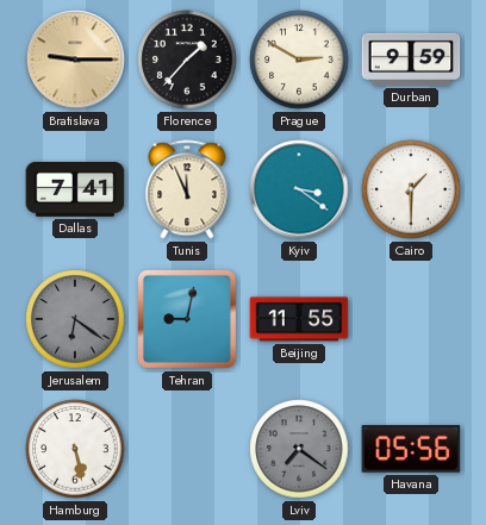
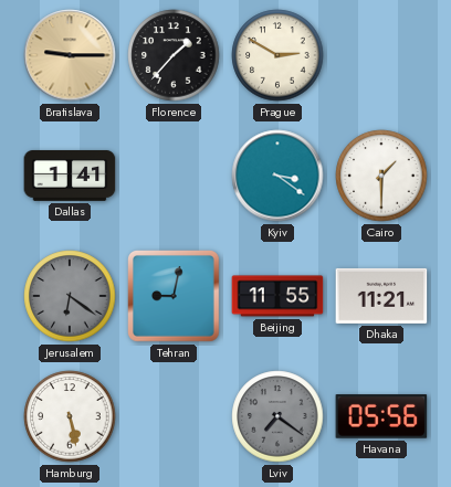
Durban: 9:59 -> none
Dallas: 7:41 -> 1:41
Tunis: 11:56 -> none
Dhaka: none -> 11:21
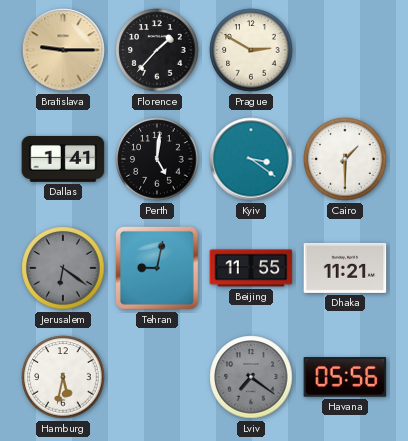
Perth: none -> 5:01
Hamburg: 5:28 -> 5:32
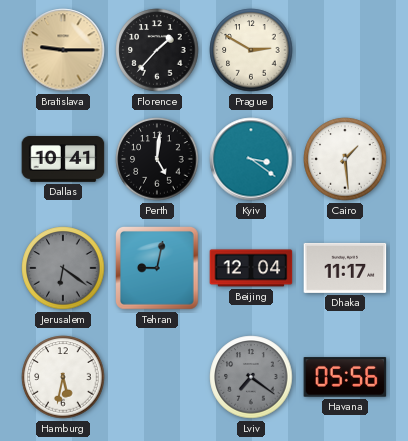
Dallas: 1:41 -> 10:41
Cairo: 1:30 -> 1:29
Beijing: 11:55 -> 12:04
Dhaka: 11:21 -> 11:17
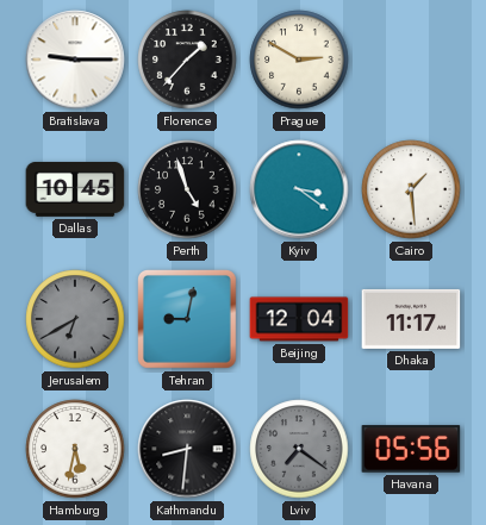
Bratislava dial: champagne -> white
Dallas: 10:41 -> 10:45
Perth: 5:01 -> 4:57
Jerusalem: 6:21 -> 6:40
Kathmandu: none -> 8:31
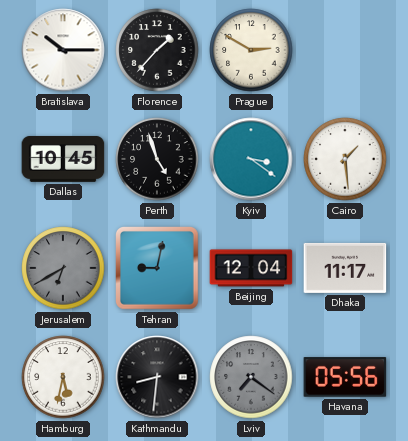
Bratislava: 9:15 -> 10:15
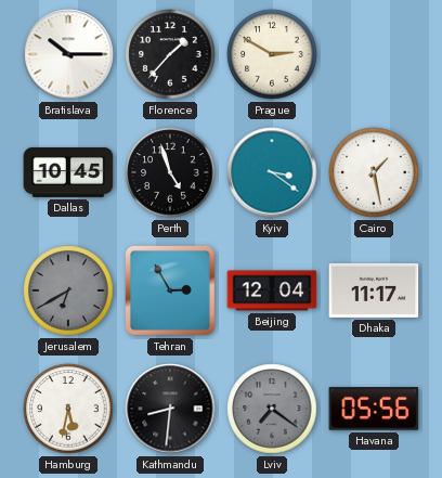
Cairo: 1:29 -> 1:28
Tehran: 9:02 -> 2:55
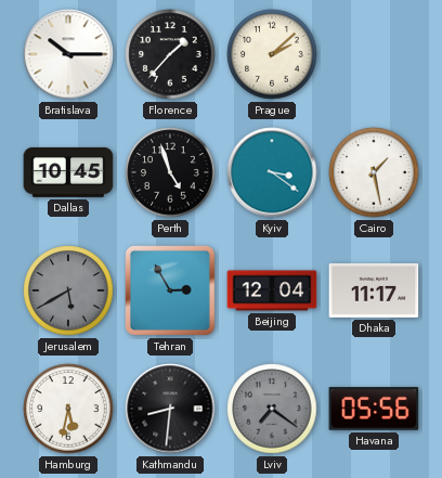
Prague: 2:50 -> 2:08
Jerusalem: 6:40 -> 5:40
